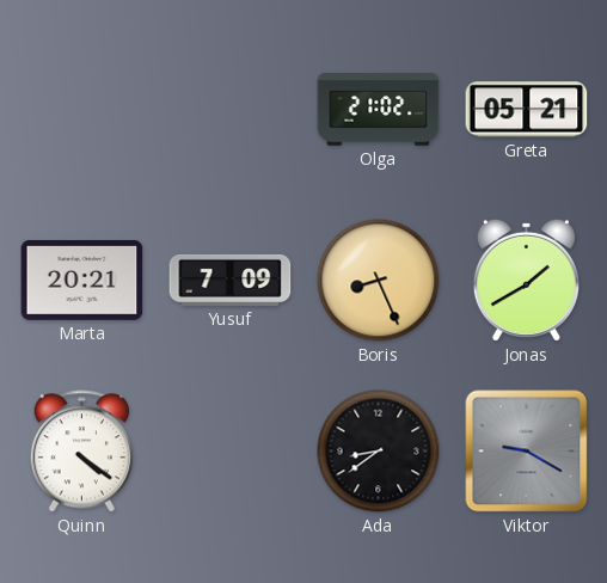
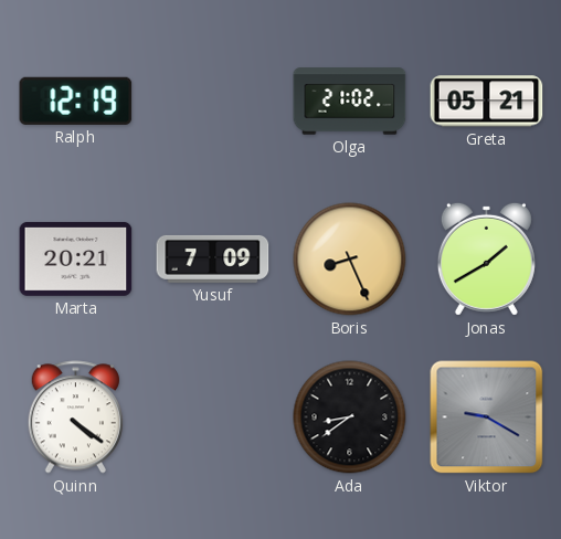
Ralph: none -> 12:19
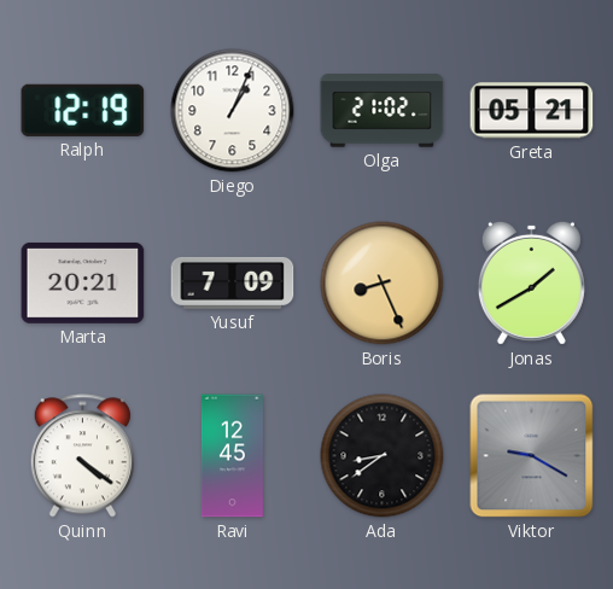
Diego: none -> 1:04
Ravi: none -> 12:45
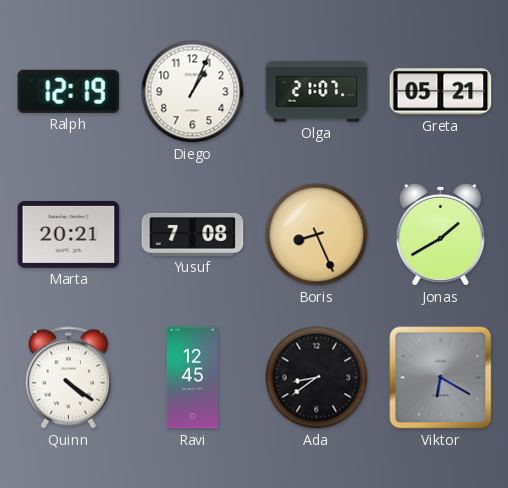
Olga: 21:02 -> 21:07
Yusuf: 7:09 -> 7:08
Viktor: 9:20 -> 6:20
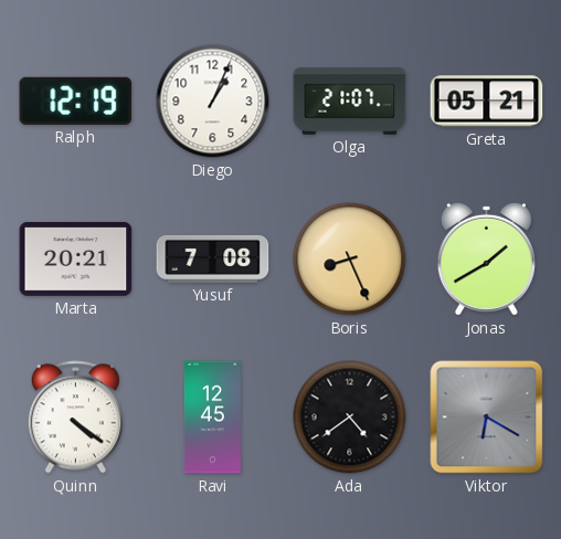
Ada: 8:39 -> 4:39
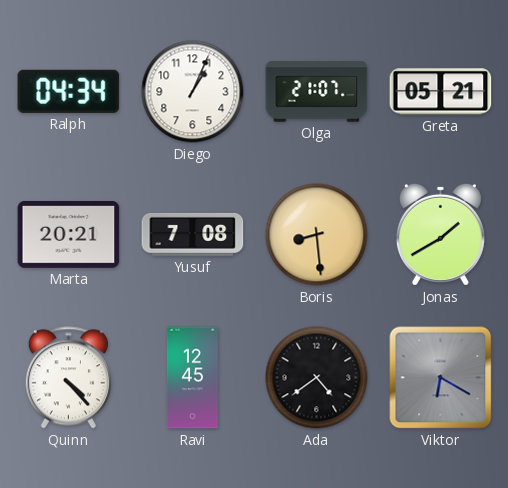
Ralph: 12:19 -> 04:34
Boris: 8:26 -> 8:29
Quinn: 4:21 -> 4:23
